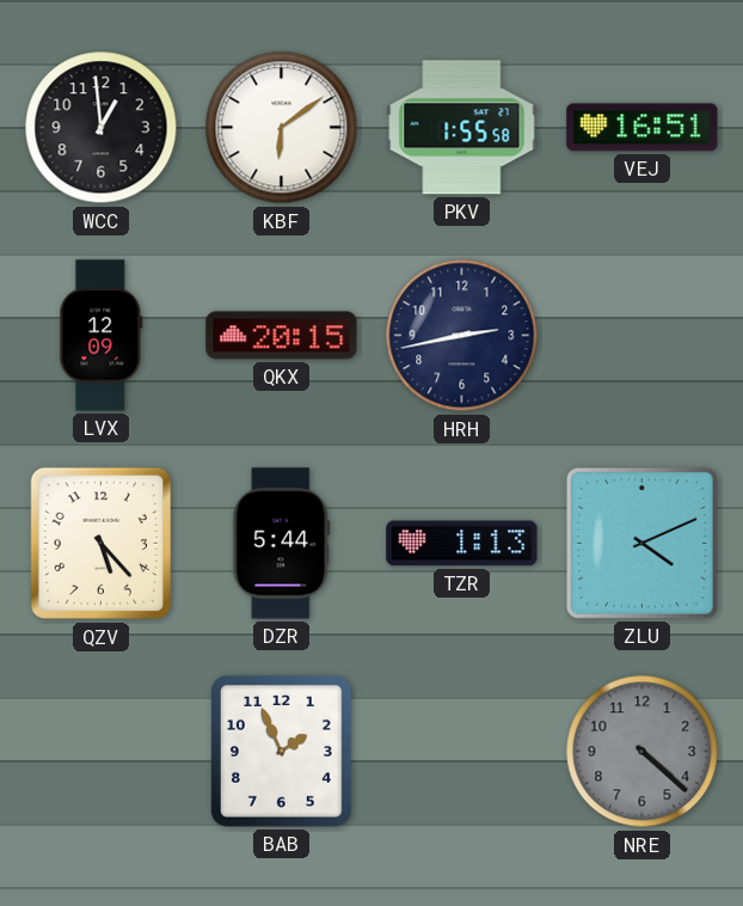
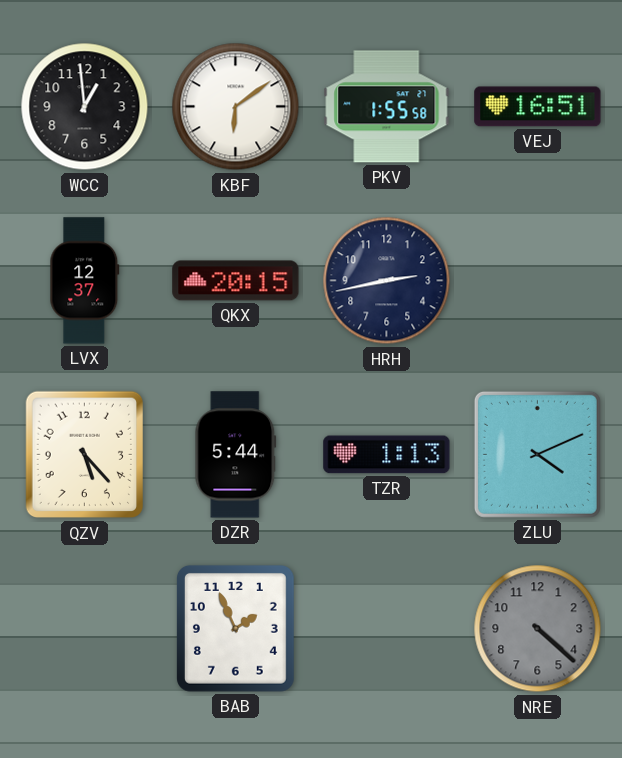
LVX: 12:09 -> 12:37
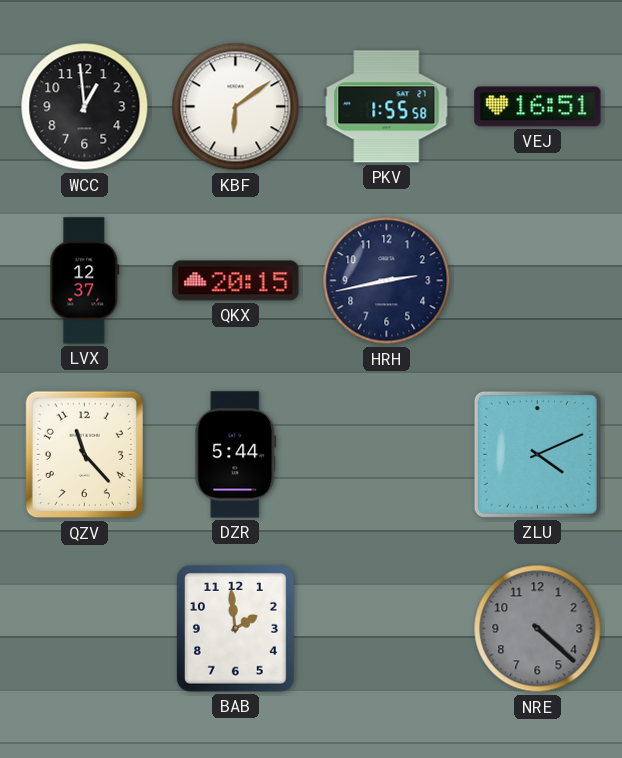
QZV: 5:23 -> 11:23
TZR: 1:13 -> none
BAB: 1:56 -> 1:59
